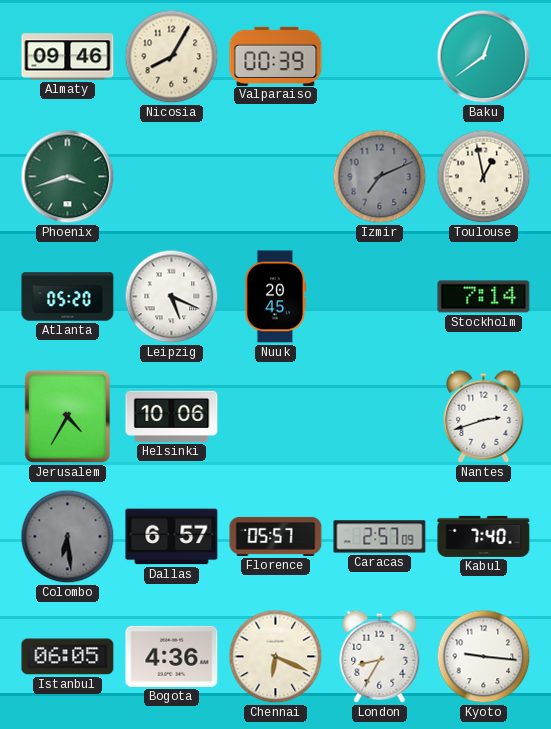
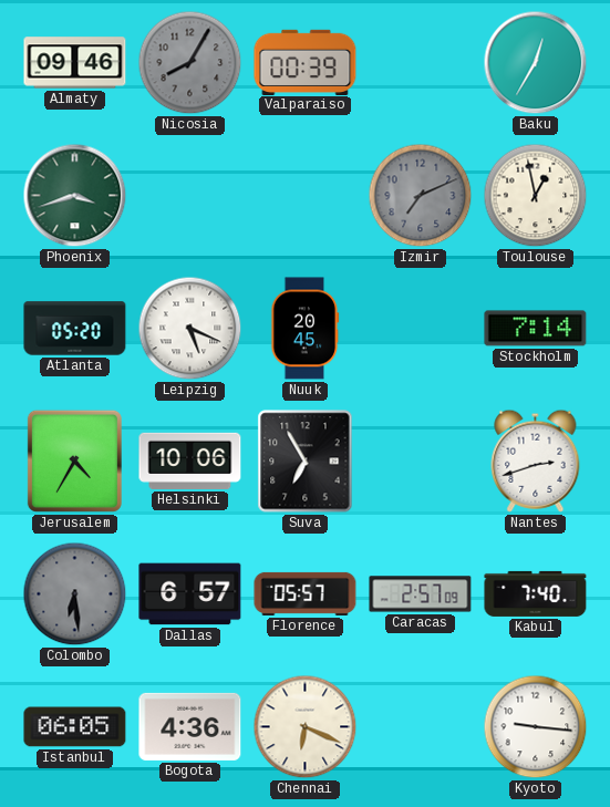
Nicosia dial: cream -> grey
Baku: 12:39 -> 12:35
Suva: none -> 6:55
London: 8:35 -> none
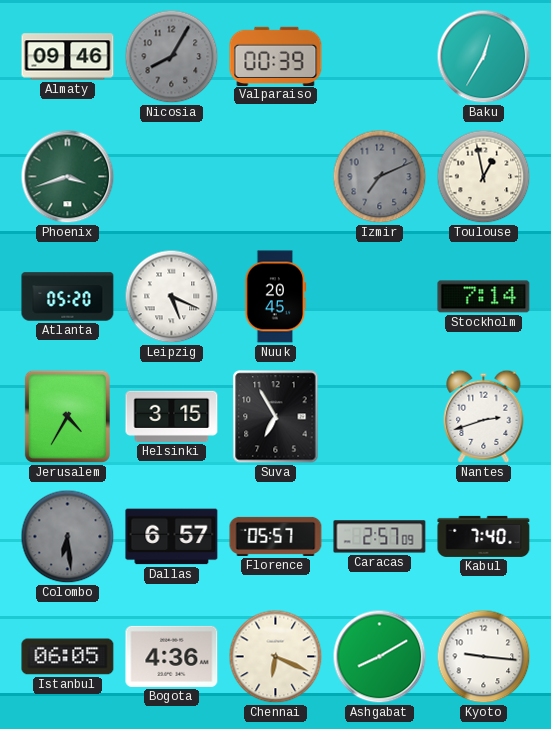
Helsinki: 10:06 -> 3:15
Ashgabat: none -> 8:10
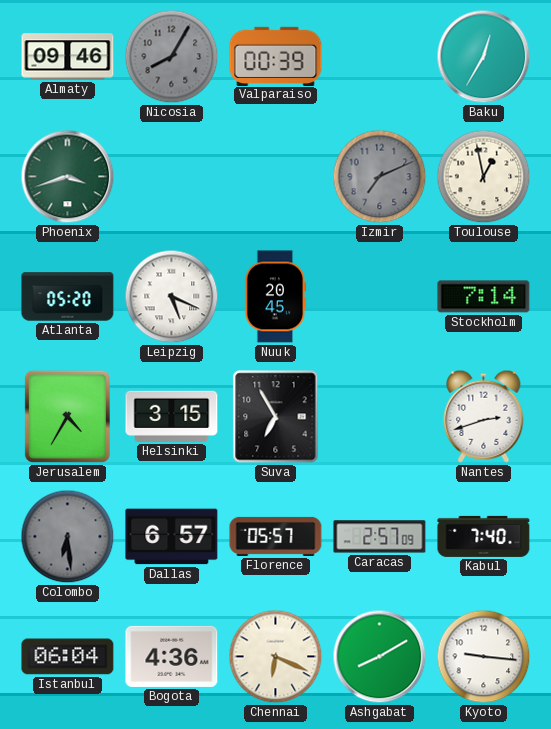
Istanbul: 06:05 -> 06:04
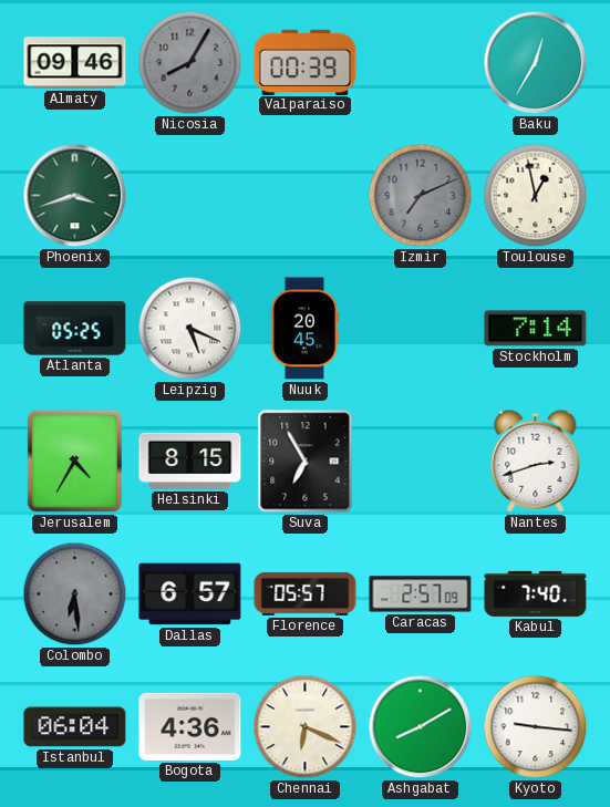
Atlanta: 05:20 -> 05:25
Helsinki: 3:15 -> 8:15
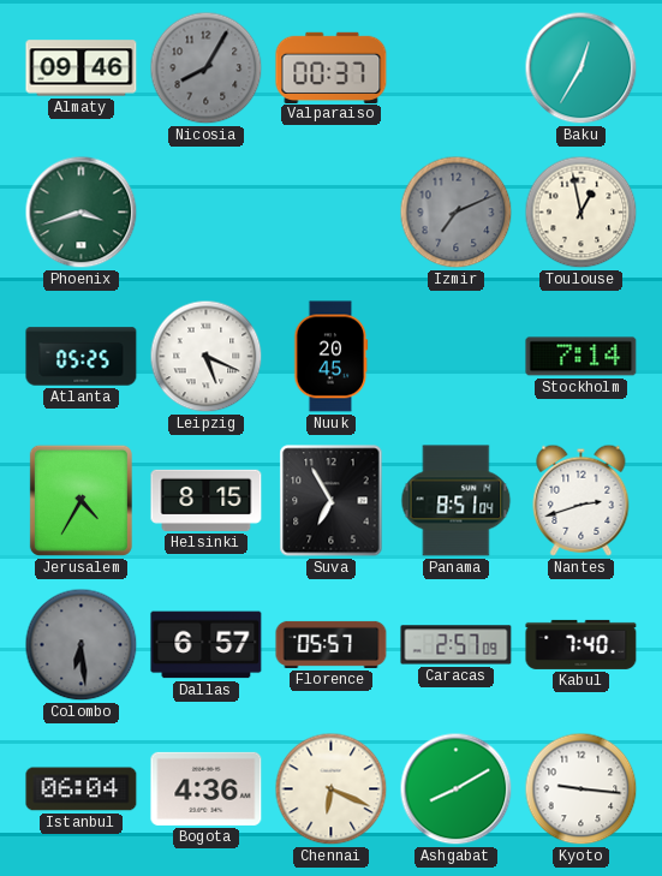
Valparaiso: 00:39 -> 00:37
Panama: none -> 8:51
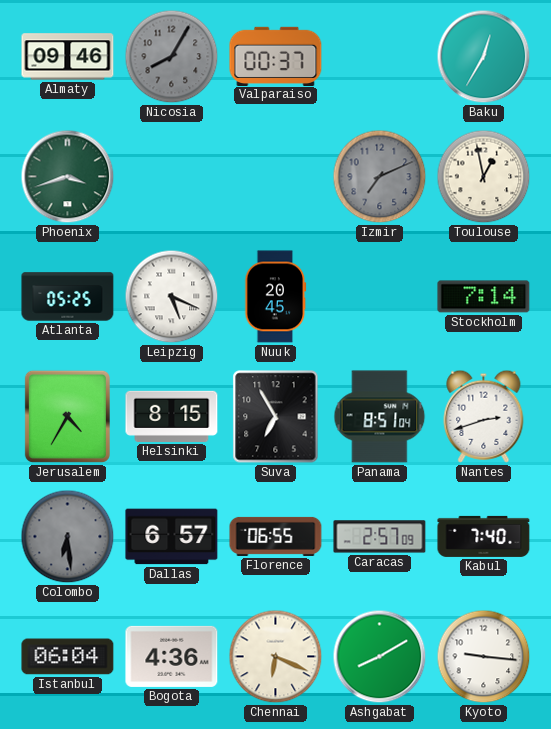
Florence: 05:57 -> 06:55
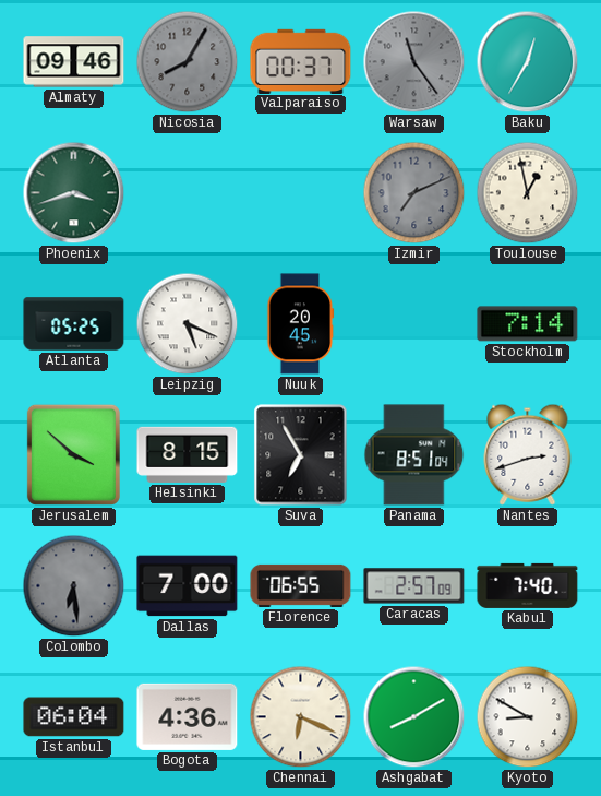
Warsaw: none -> 11:24
Jerusalem: 4:35 -> 3:52
Dallas: 6:57 -> 7:00
Kyoto: 9:16 -> 8:50
